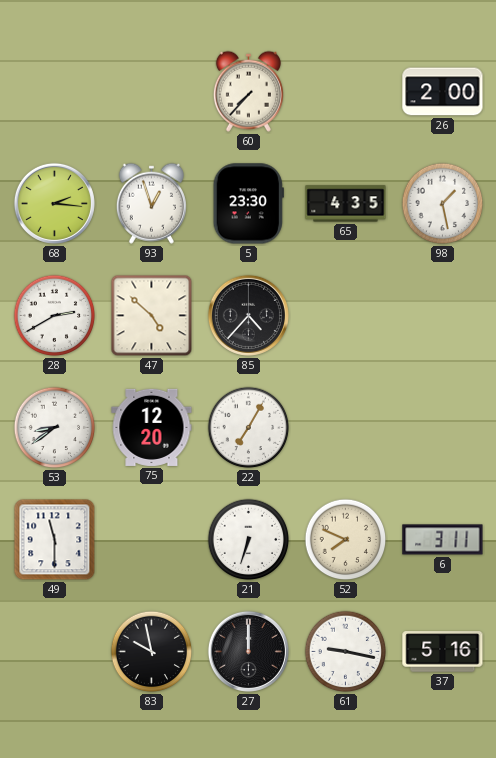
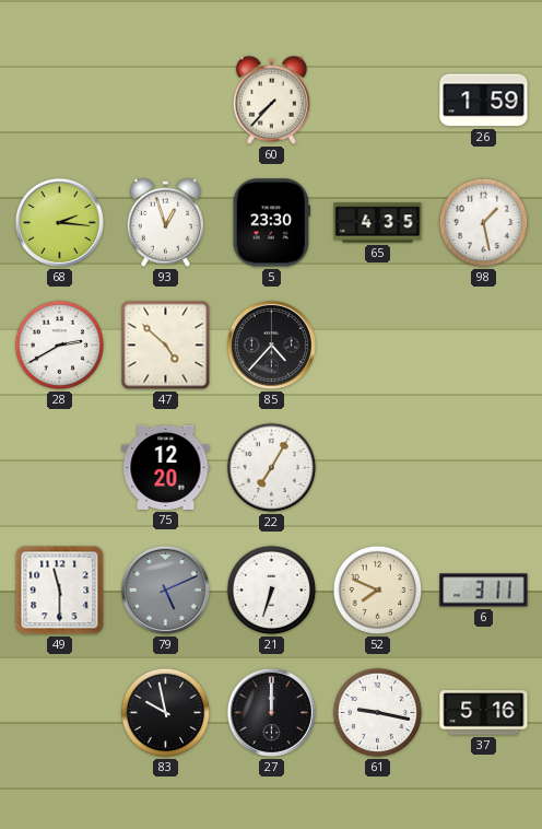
26: 2:00 -> 1:59
53: 8:39 -> none
79: none -> 5:11
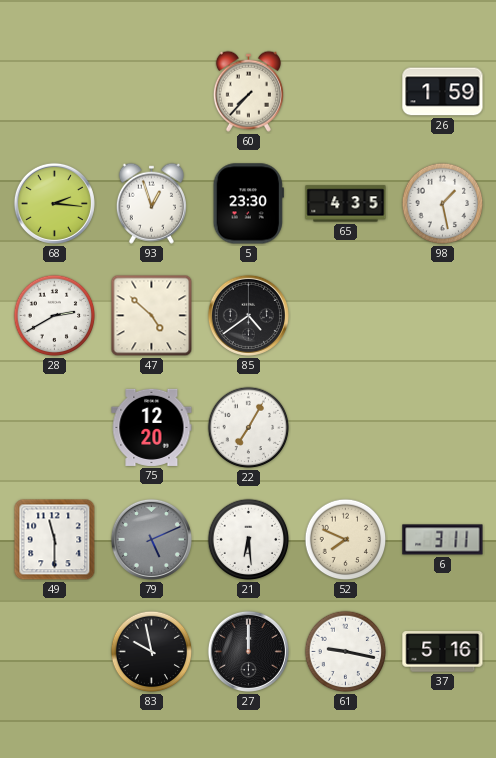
85: 4:37 -> 4:39
21: 6:33 -> 6:29
